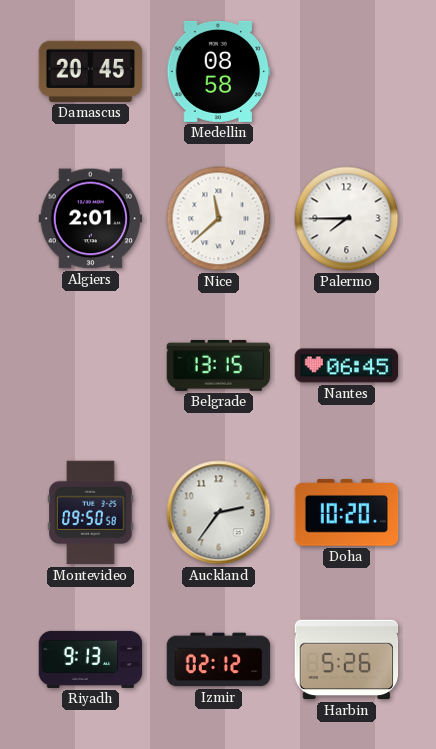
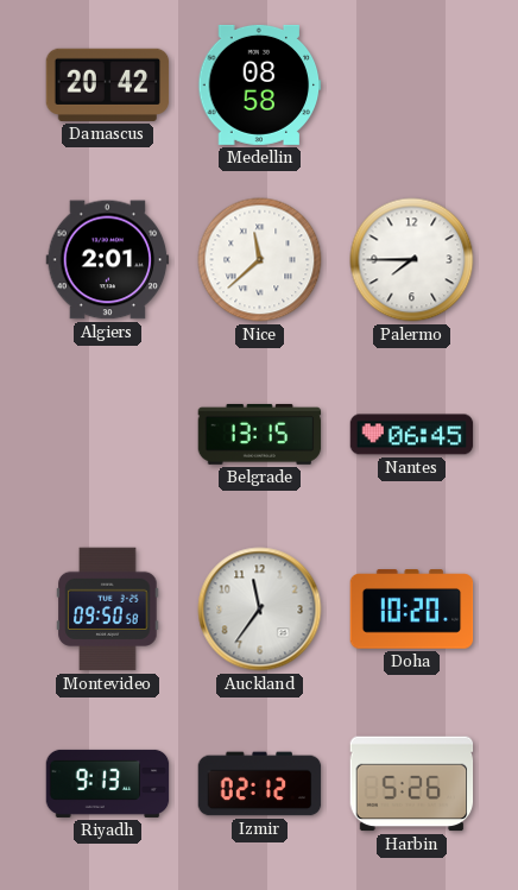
Damascus: 20:45 -> 20:42
Auckland: 2:36 -> 11:36
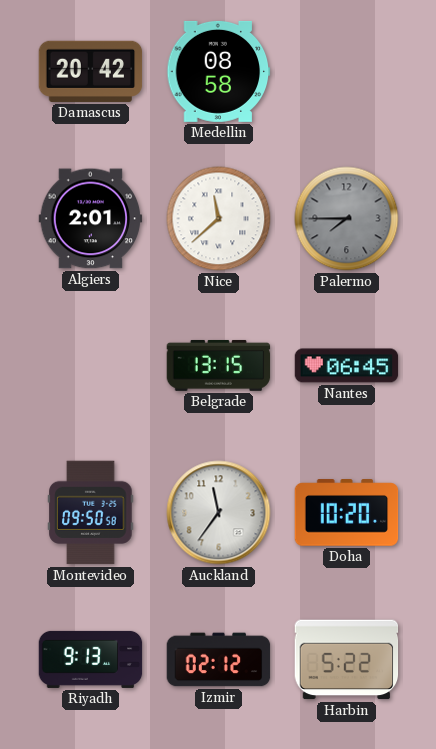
Palermo dial: white -> grey
Harbin: 5:26 -> 5:22
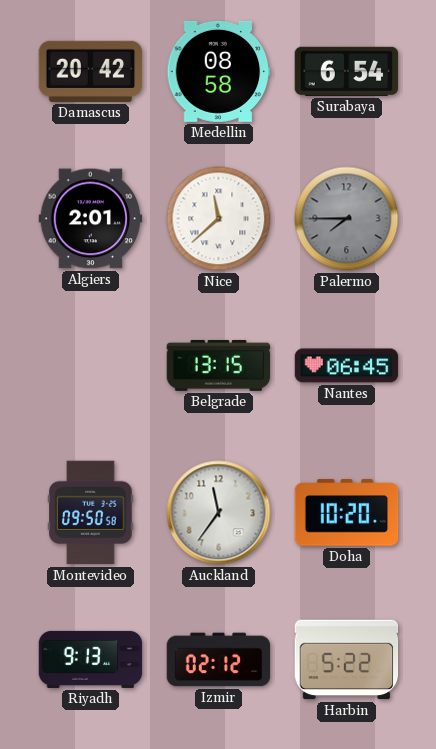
Surabaya: none -> 6:54
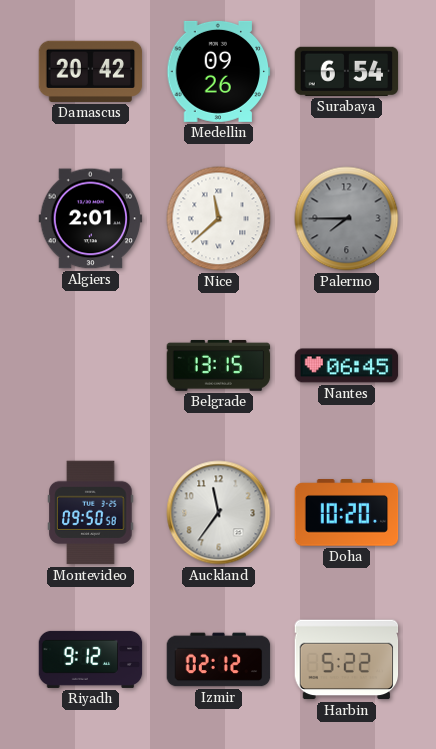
Medellin: 08:58 -> 09:26
Riyadh: 9:13 -> 9:12
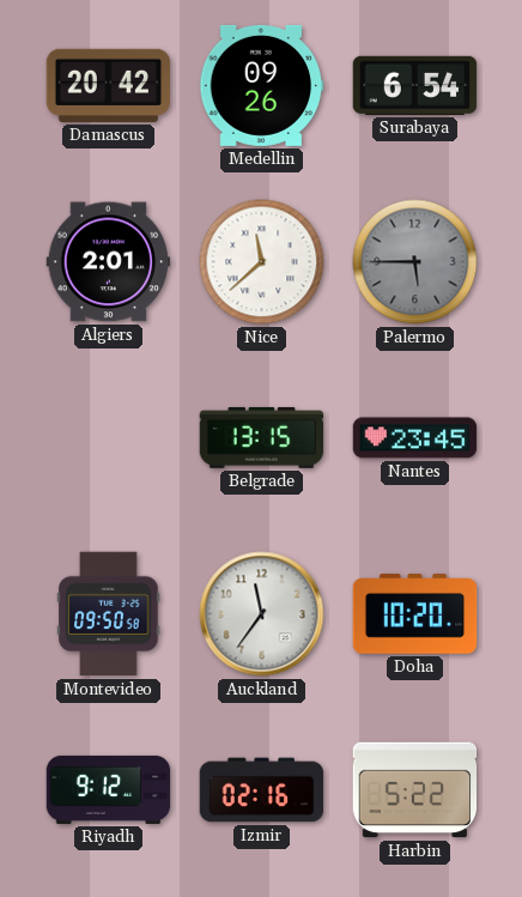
Palermo: 7:45 -> 5:45
Nantes: 06:45 -> 23:45
Izmir: 02:12 -> 02:16
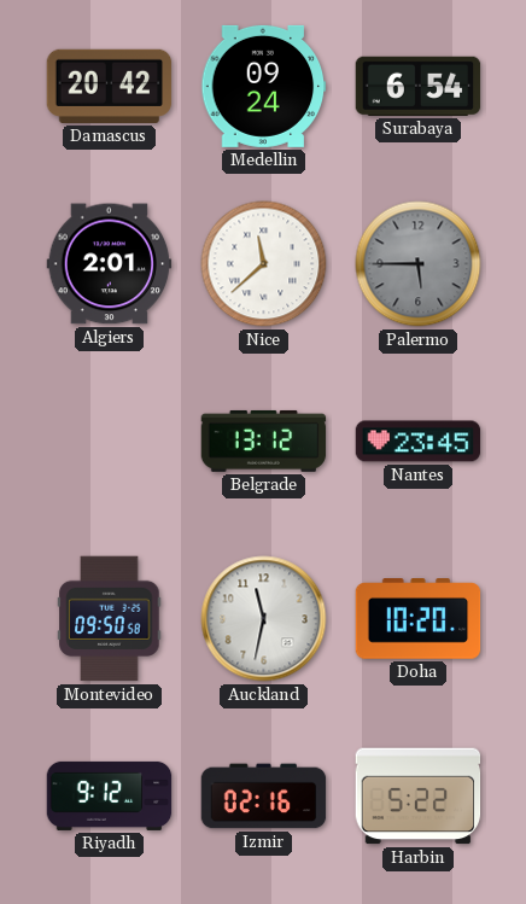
Medellin: 09:26 -> 09:24
Belgrade: 13:15 -> 13:12
Auckland: 11:36 -> 11:32
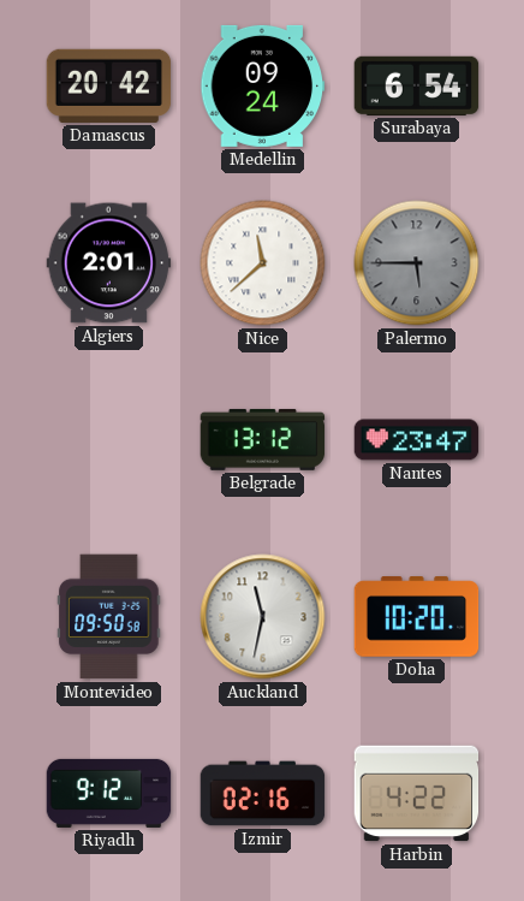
Nantes: 23:45 -> 23:47
Harbin: 5:22 -> 4:22
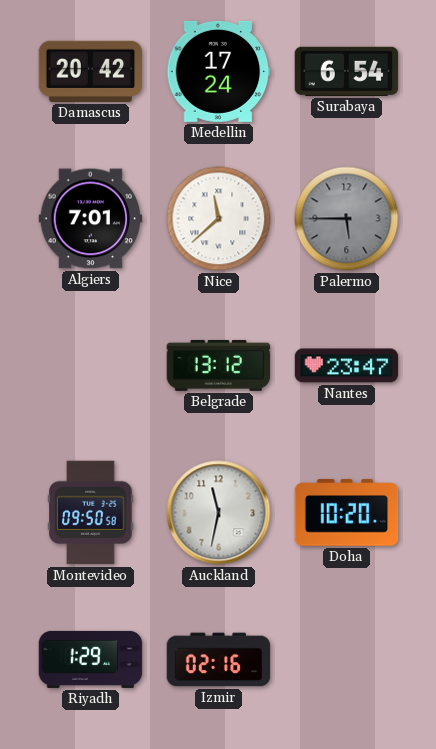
Medellin: 09:24 -> 17:24
Algiers: 2:01 -> 7:01
Riyadh: 9:12 -> 1:29
Harbin: 4:22 -> none
